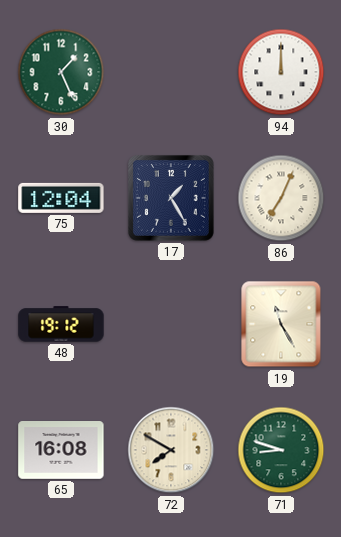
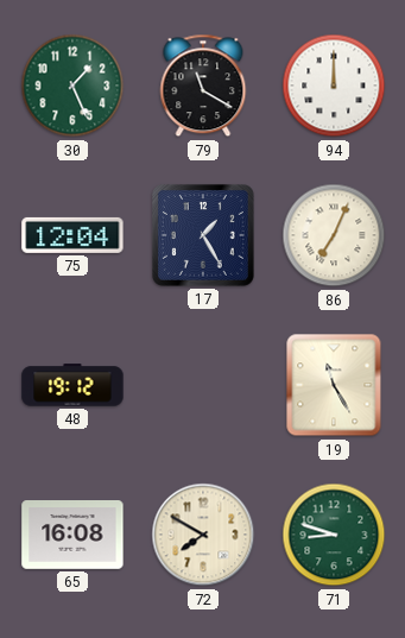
79: none -> 11:20
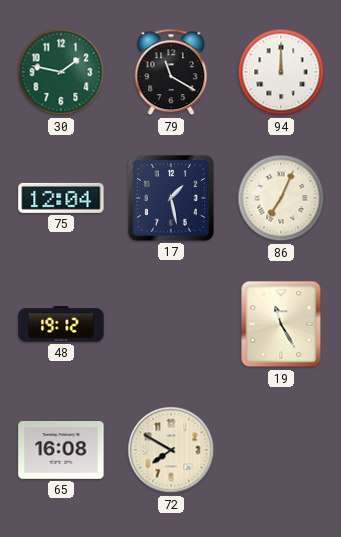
30: 1:26 -> 1:47
17: 1:25 -> 1:28
71: 8:48 -> none
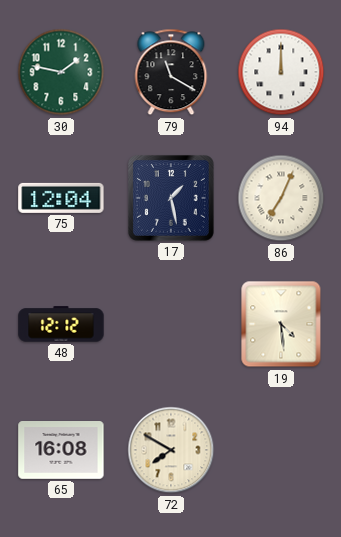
48: 19:12 -> 12:12
19: 11:25 -> 4:29
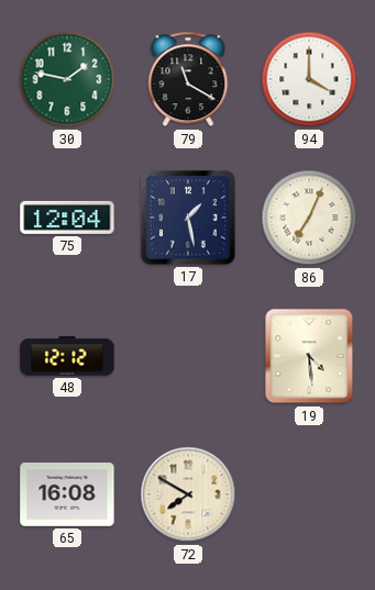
94: 12:00 -> 4:00
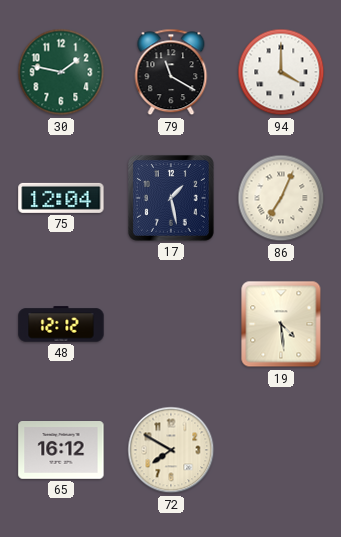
65: 16:08 -> 16:12
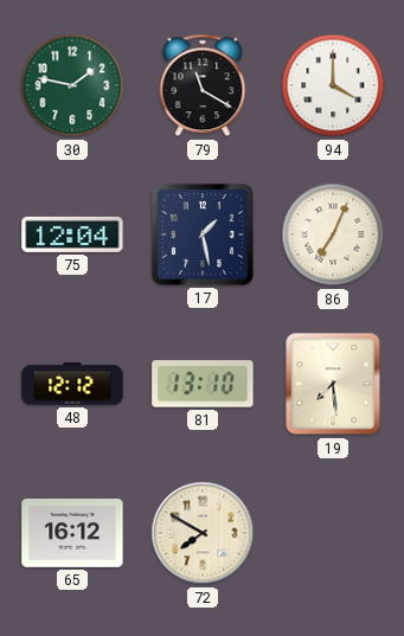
81: none -> 13:10
19: 4:29 -> 7:29
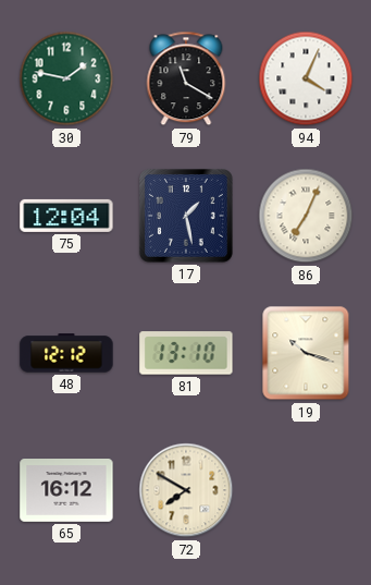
94: 4:00 -> 4:04
19: 7:29 -> 10:18
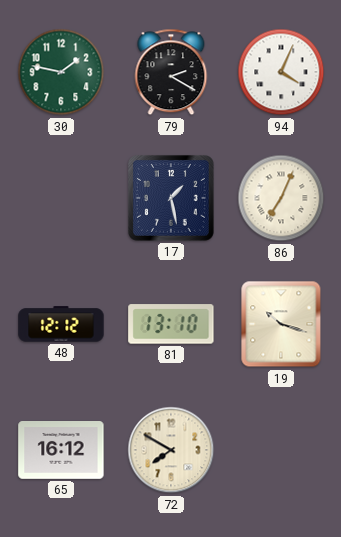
79: 11:20 -> 2:20
75: 12:04 -> none
